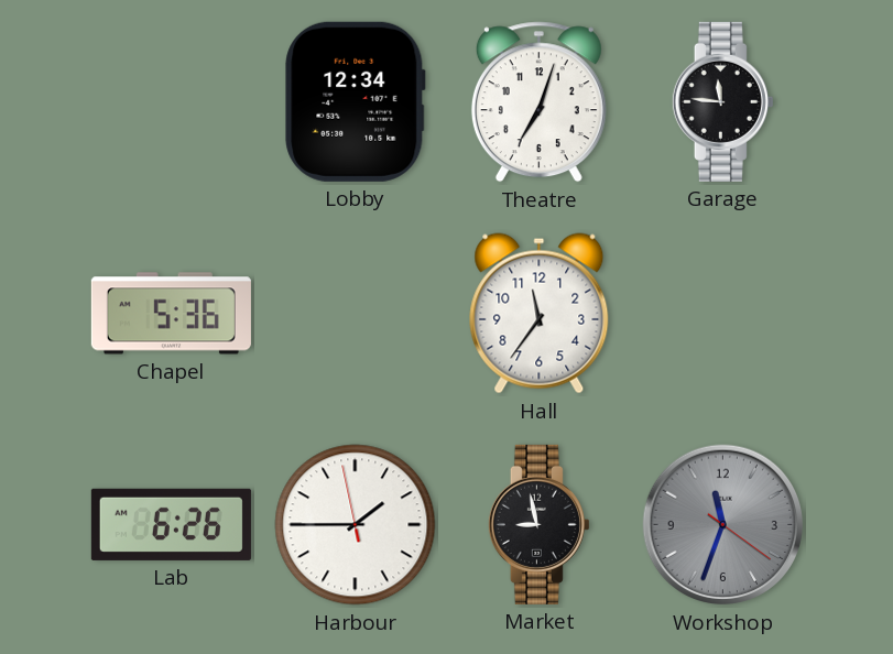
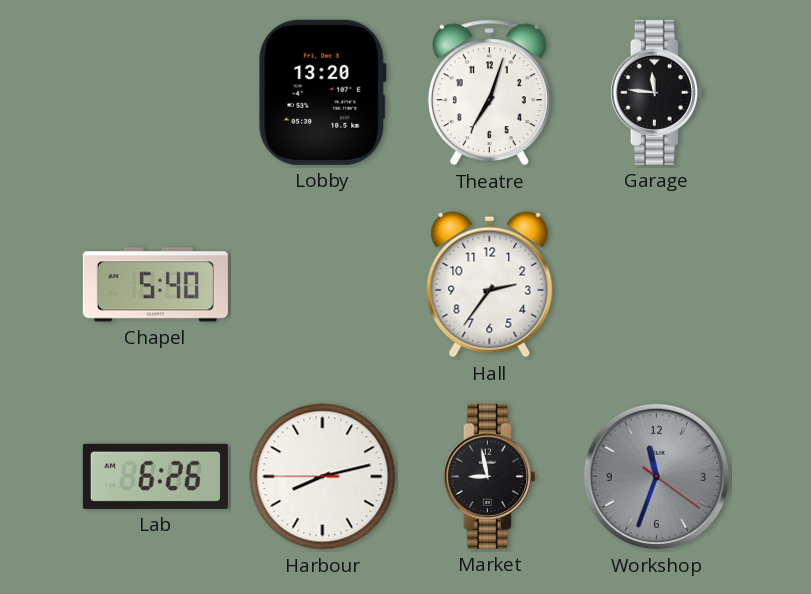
Lobby: 12:34 -> 13:20
Chapel: 5:36 -> 5:40
Hall: 11:36 -> 2:36
Harbour: 1:44 -> 8:12
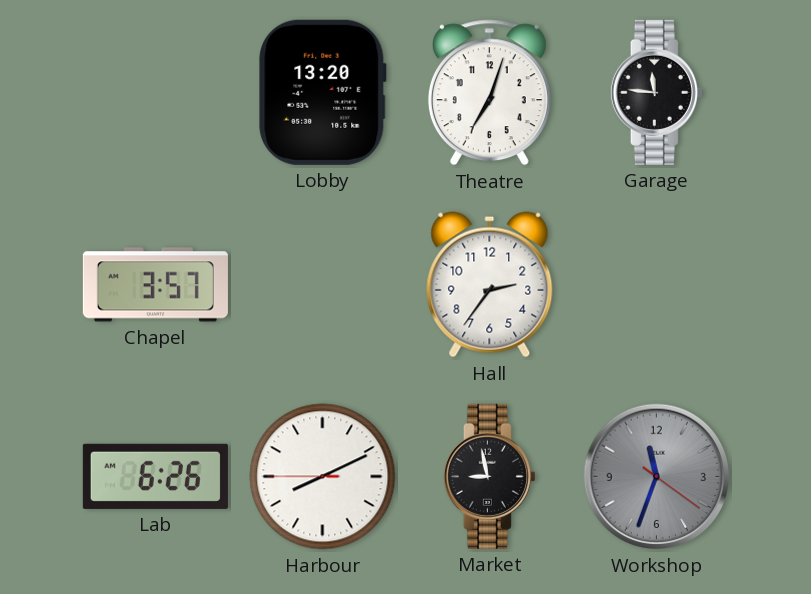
Chapel: 5:40 -> 3:57
Harbour: 8:12 -> 8:10
